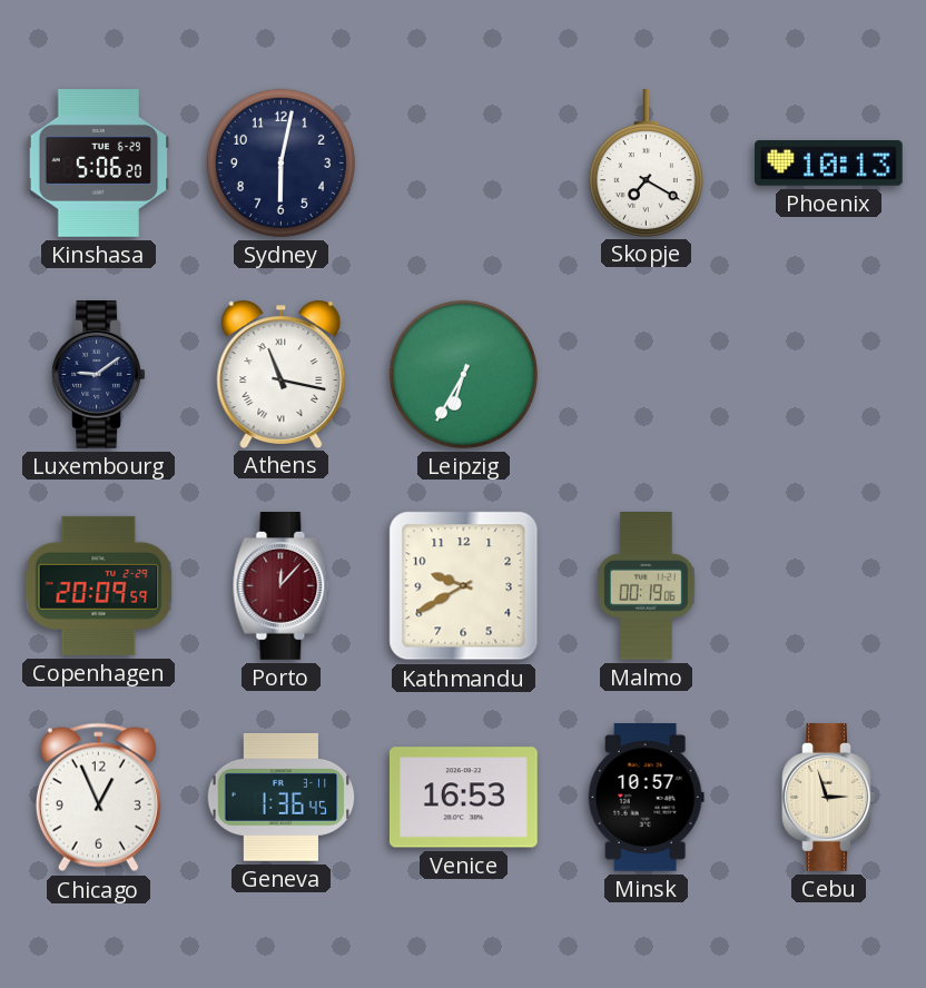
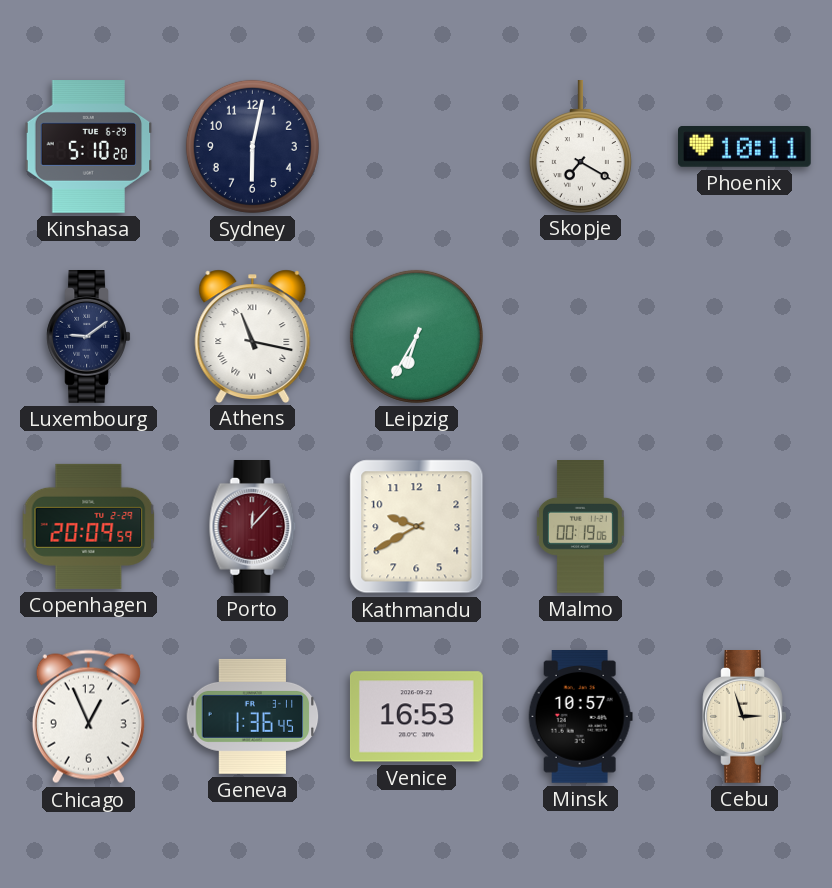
Kinshasa: 5:06 -> 5:10
Phoenix: 10:13 -> 10:11
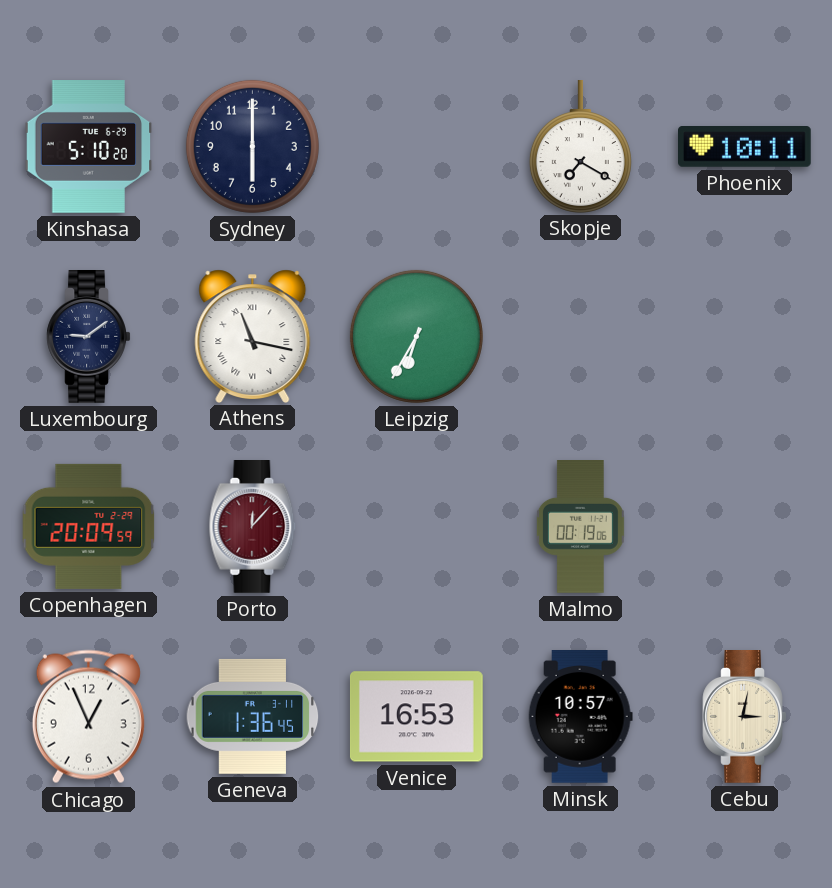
Sydney: 6:02 -> 6:00
Kathmandu: 9:40 -> none
Cebu: 2:57 -> 3:02
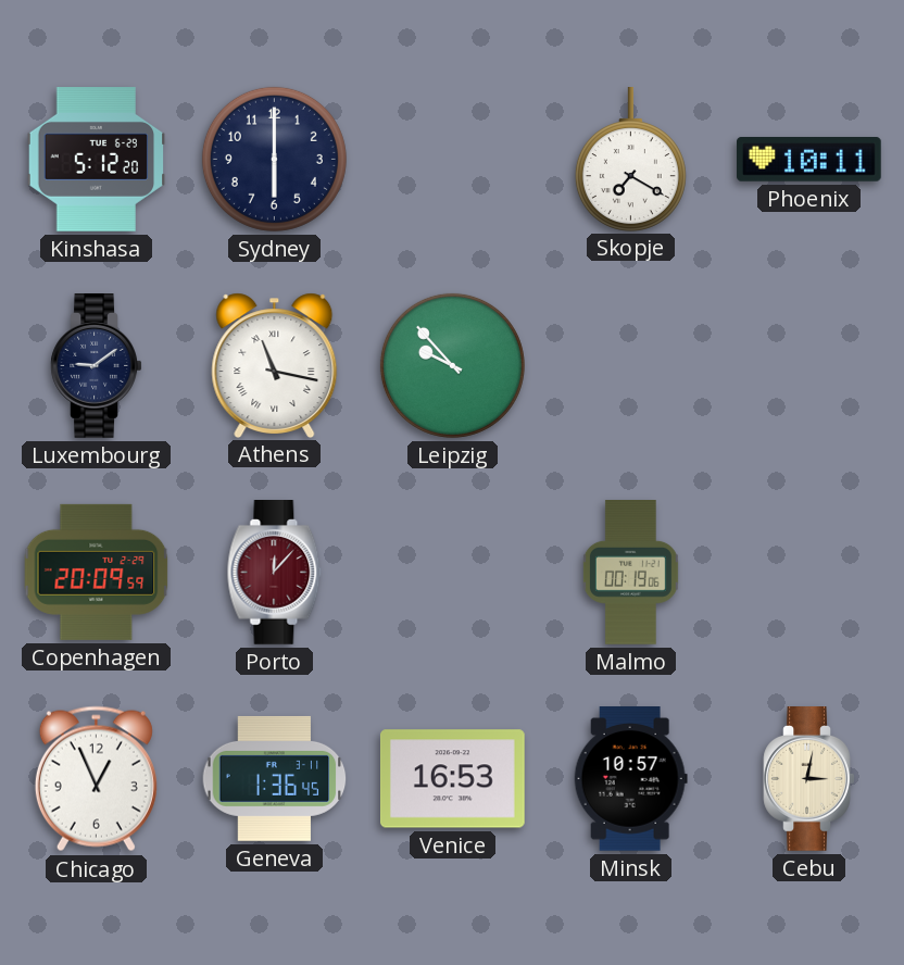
Kinshasa: 5:10 -> 5:12
Leipzig: 6:35 -> 9:53
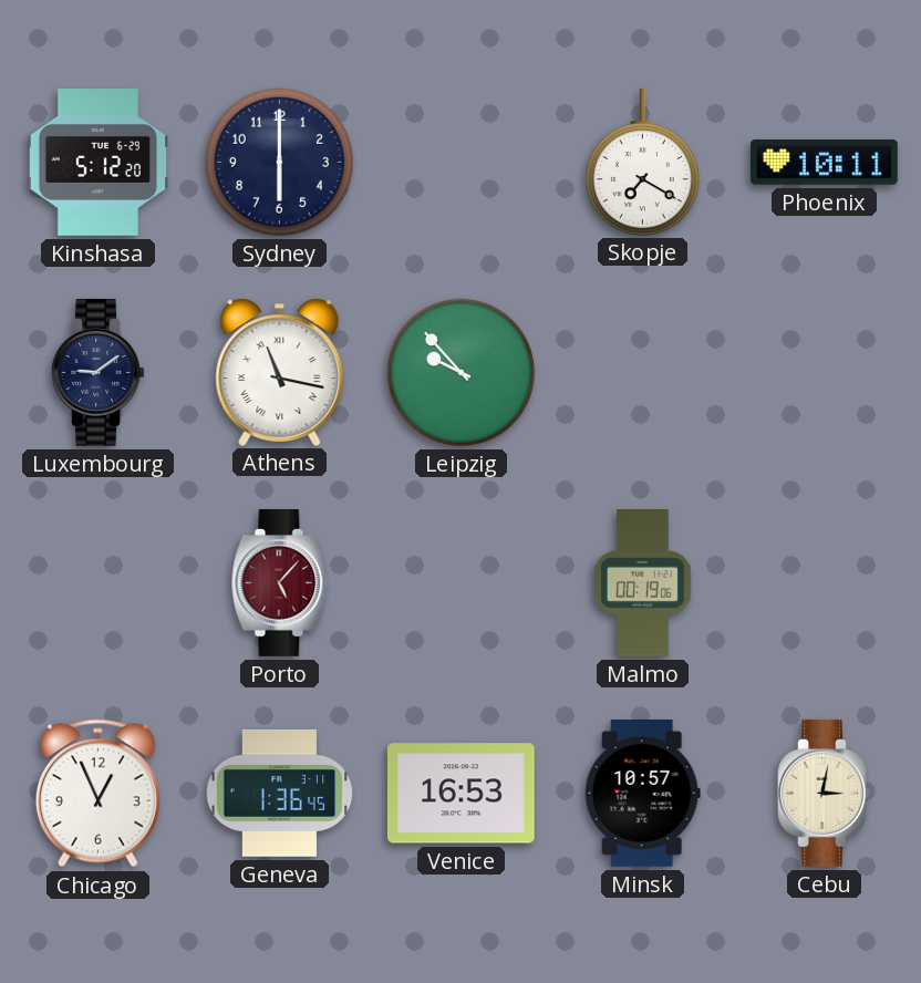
Copenhagen: 20:09 -> none
Porto: 12:07 -> 5:07
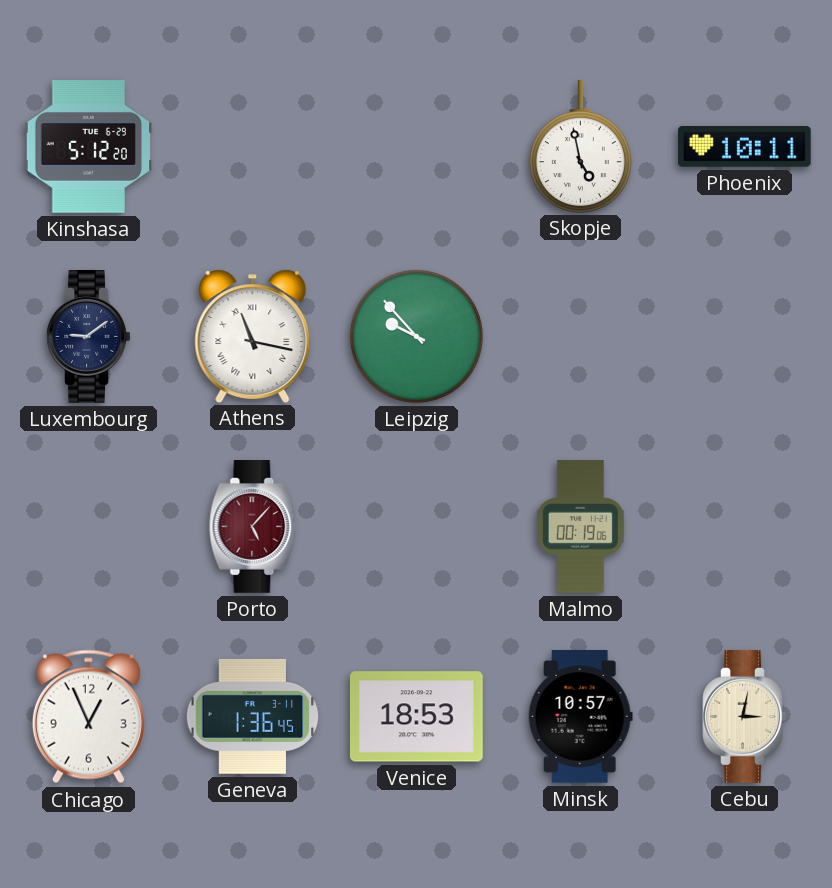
Sydney: 6:00 -> none
Skopje: 7:20 -> 4:58
Venice: 16:53 -> 18:53
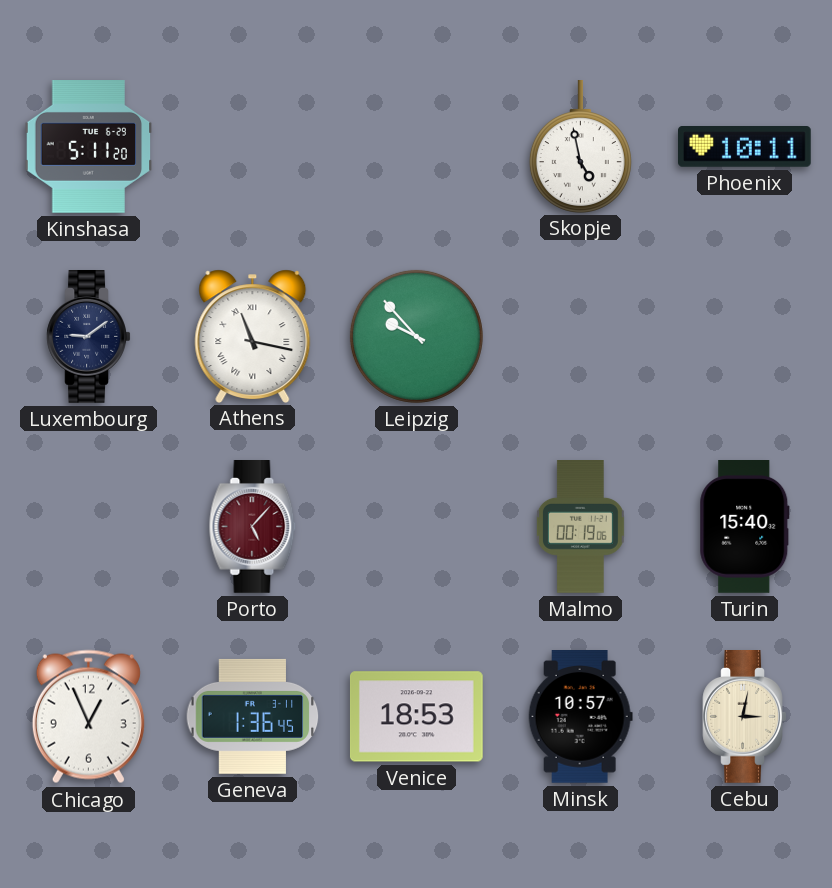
Kinshasa: 5:12 -> 5:11
Turin: none -> 15:40
